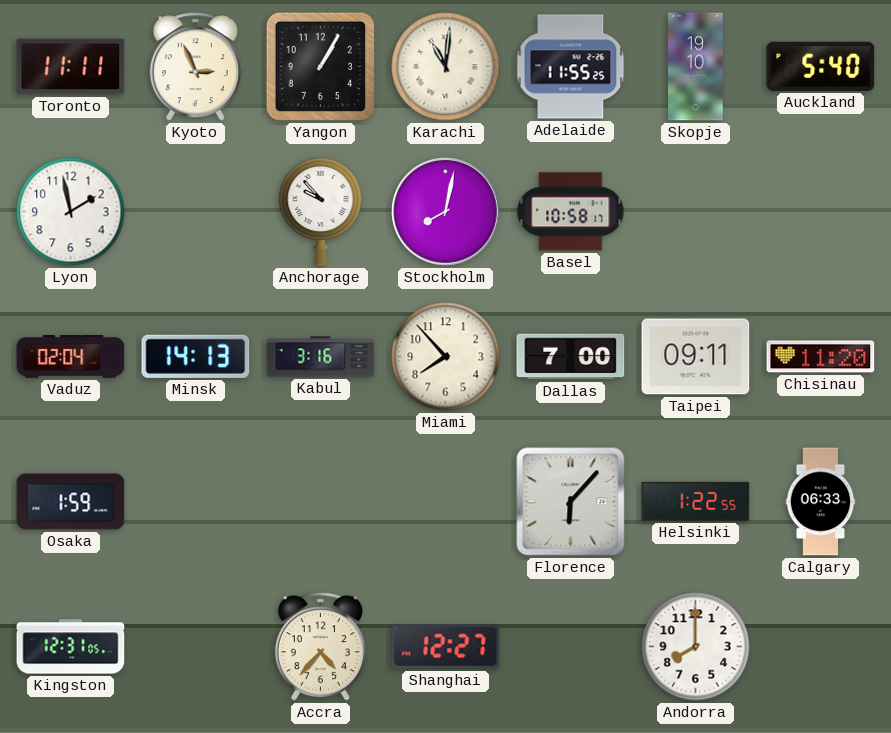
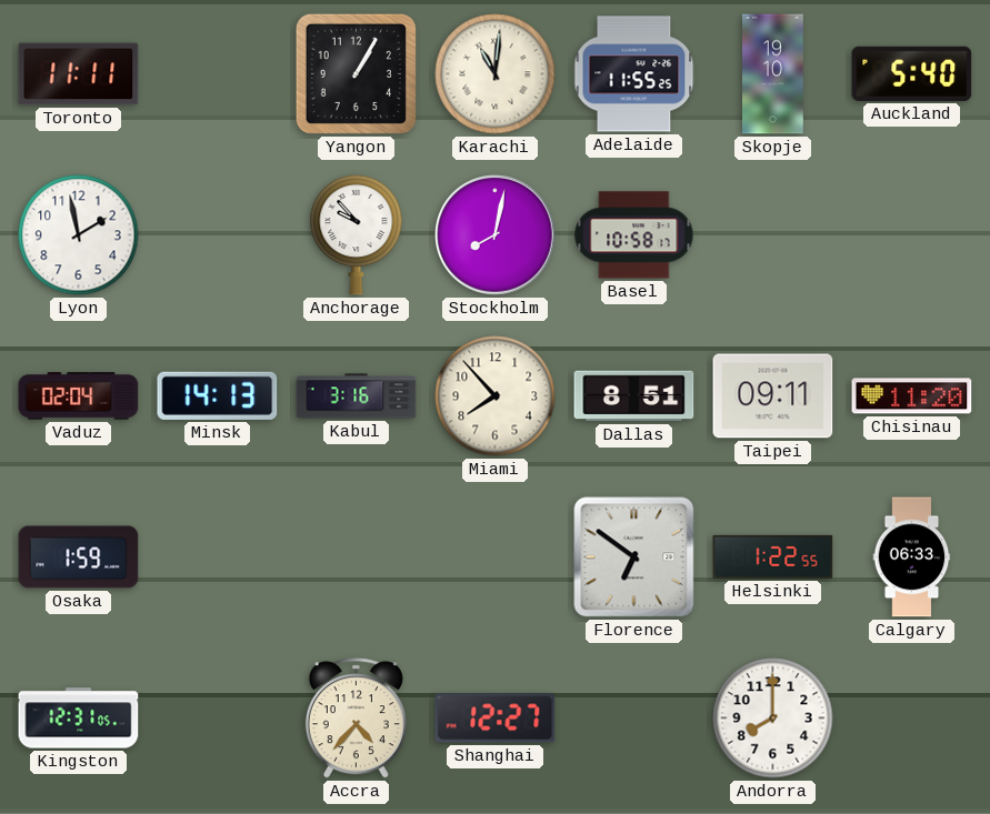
Kyoto: 2:56 -> none
Dallas: 7:00 -> 8:51
Florence: 6:07 -> 6:51
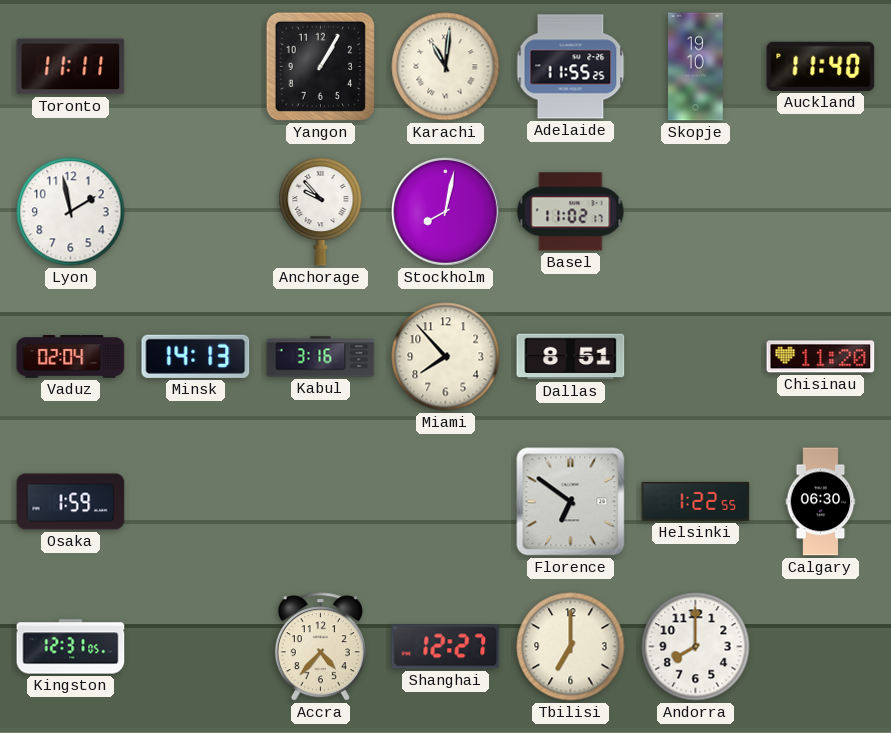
Auckland: 5:40 -> 11:40
Basel: 10:58 -> 11:02
Taipei: 09:11 -> none
Calgary: 06:33 -> 06:30
Tbilisi: none -> 7:00
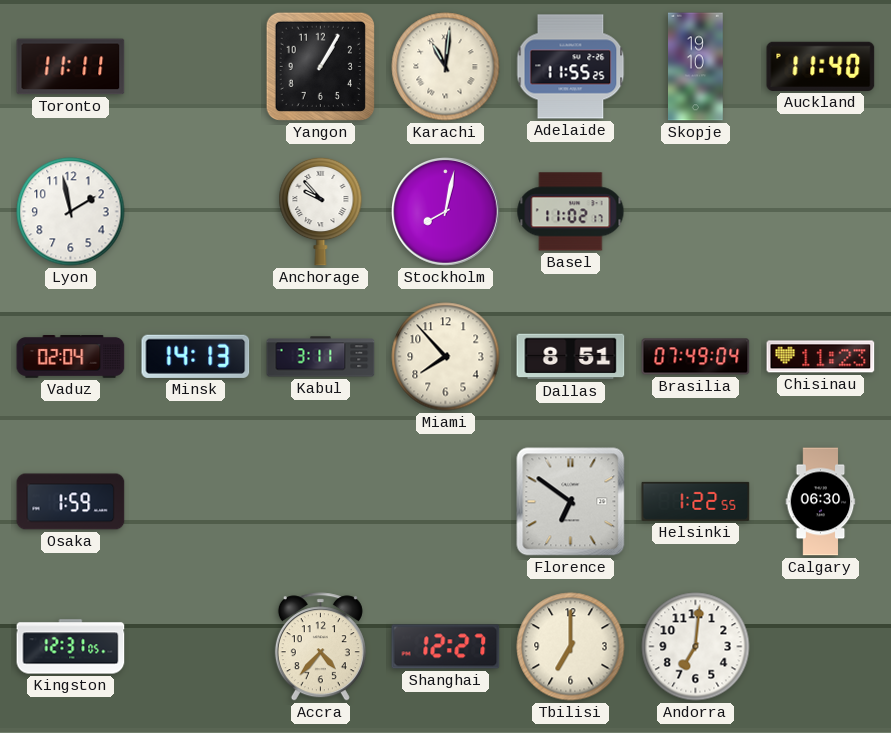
Kabul: 3:16 -> 3:11
Brasilia: none -> 07:49
Chisinau: 11:20 -> 11:23
Andorra: 8:00 -> 7:01
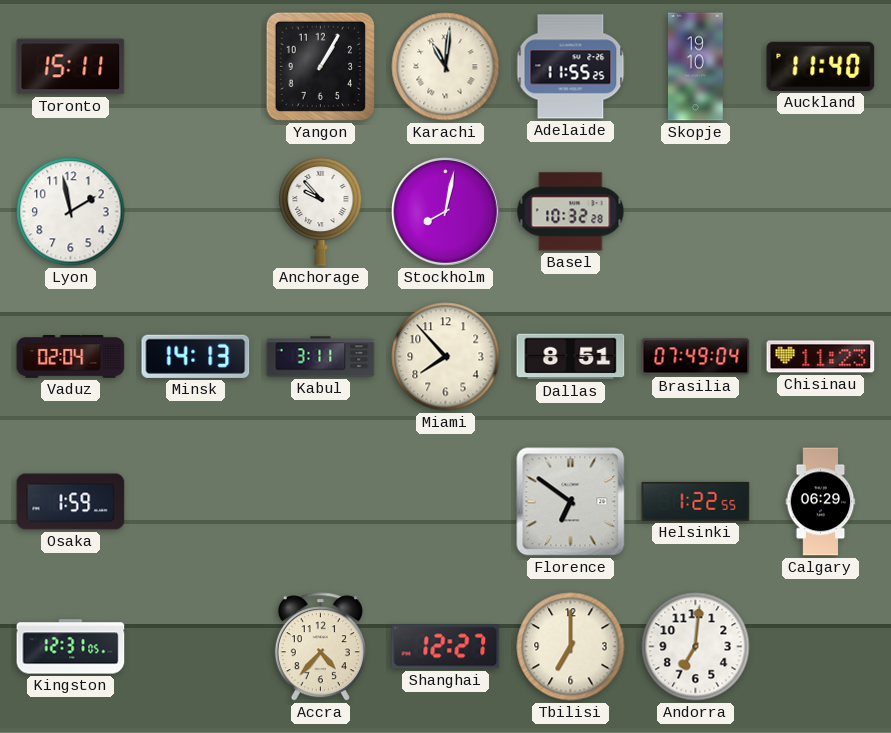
Toronto: 11:11 -> 15:11
Basel: 11:02 -> 10:32
Calgary: 06:30 -> 06:29
